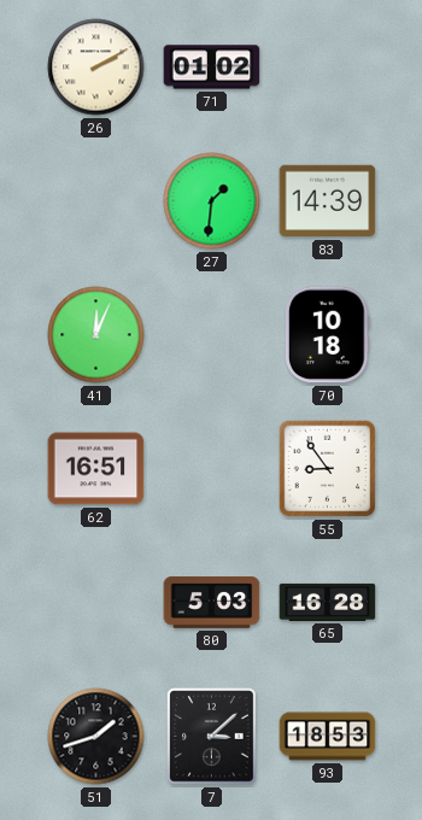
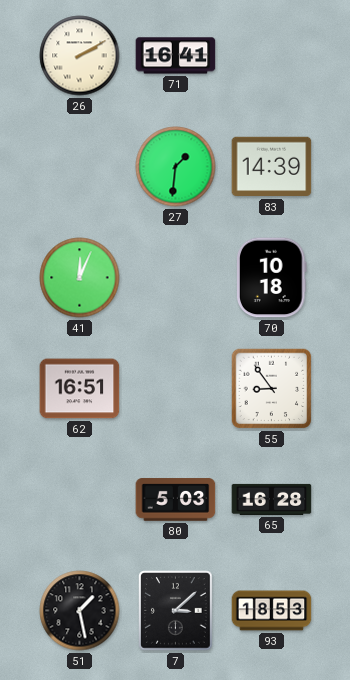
71: 01:02 -> 16:41
51: 1:42 -> 1:28
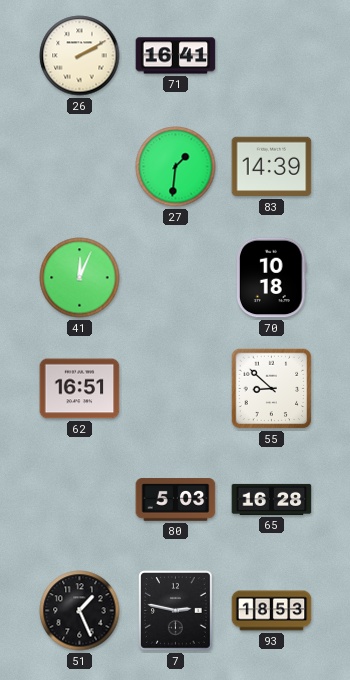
55: 8:54 -> 8:52
51: 1:28 -> 1:26
7: 3:08 -> 2:47
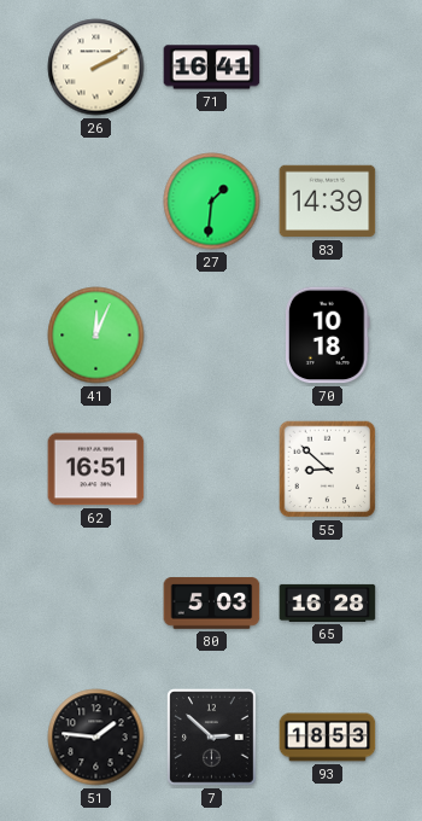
51: 1:26 -> 1:46
7: 2:47 -> 2:52
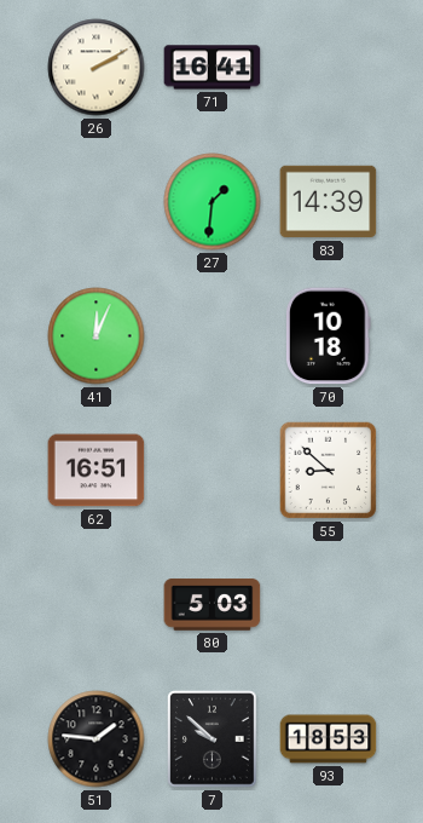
65: 16:28 -> none
7: 2:52 -> 9:52
